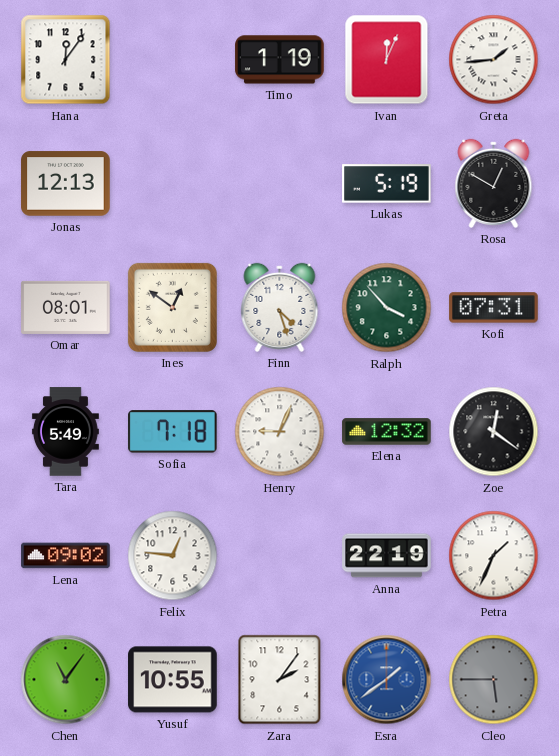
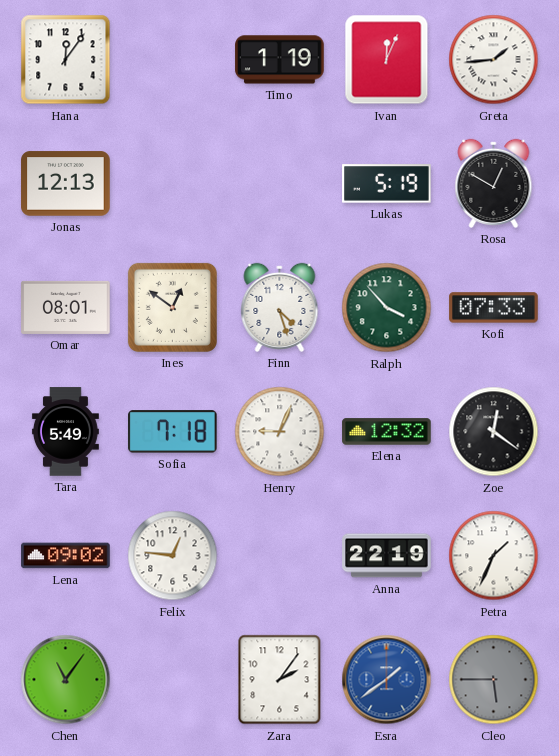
Kofi: 07:31 -> 07:33
Yusuf: 10:55 -> none
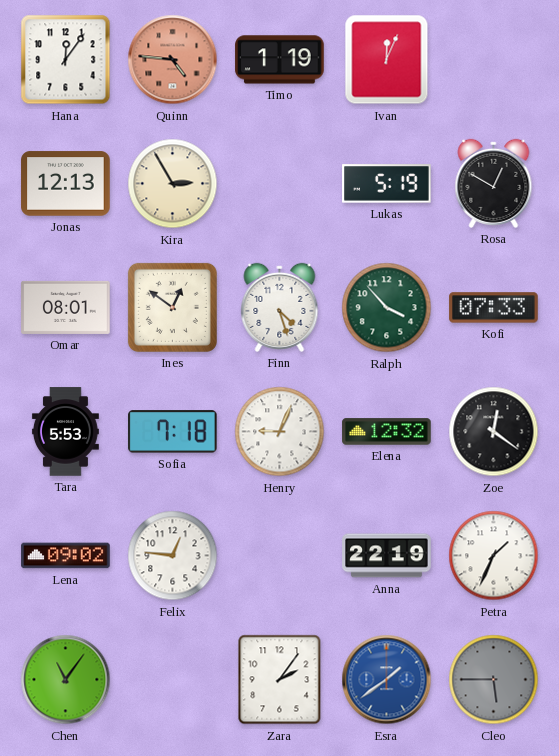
Quinn: none -> 4:46
Greta: 1:44 -> none
Kira: none -> 2:55
Tara: 5:49 -> 5:53
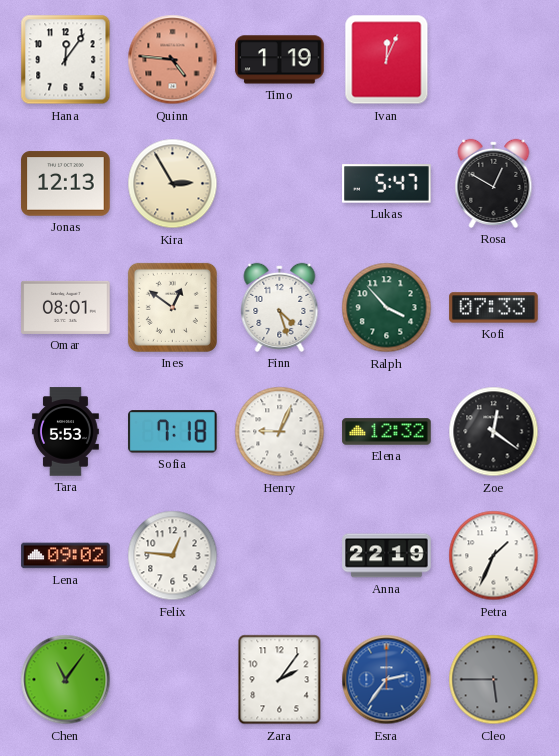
Lukas: 5:19 -> 5:47
Esra: 1:39 -> 2:36
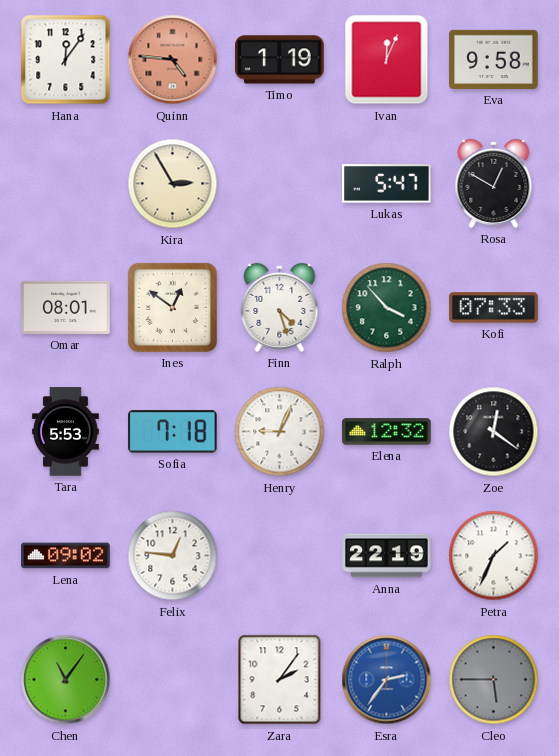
Eva: none -> 9:58
Jonas: 12:13 -> none
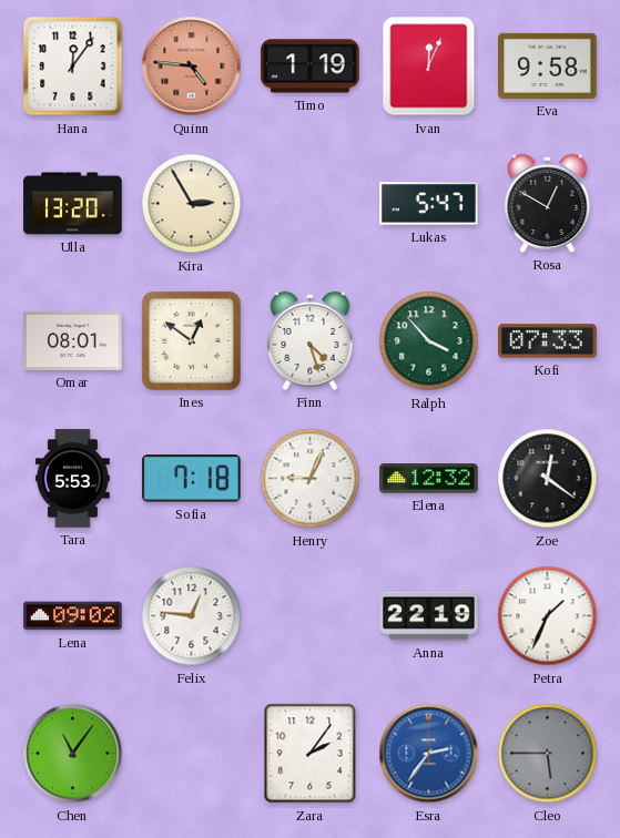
Ulla: none -> 13:20
